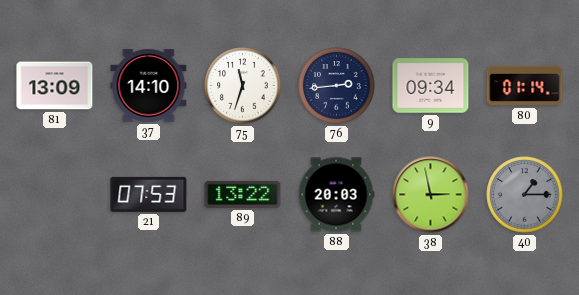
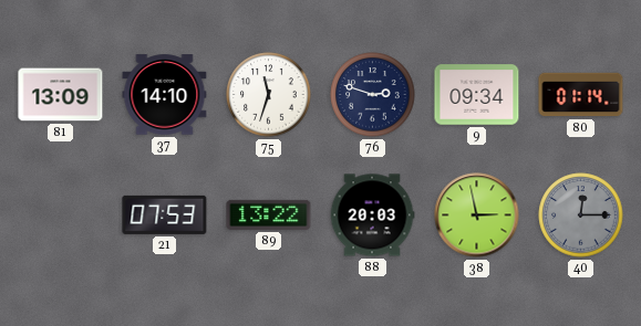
76: 2:44 -> 2:48
40: 1:15 -> 12:15
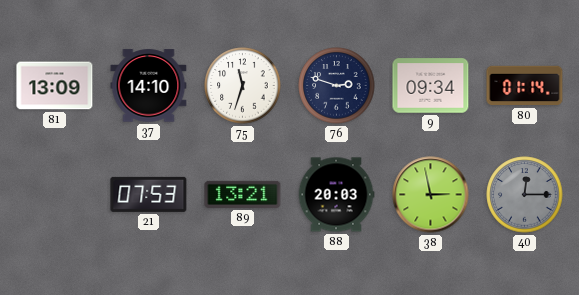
89: 13:22 -> 13:21
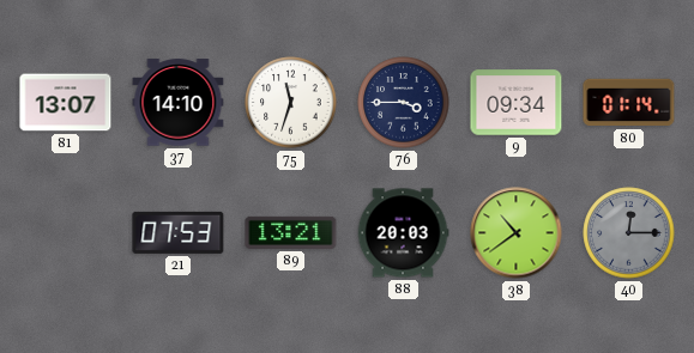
81: 13:09 -> 13:07
76: 2:48 -> 3:45
38: 2:58 -> 10:39
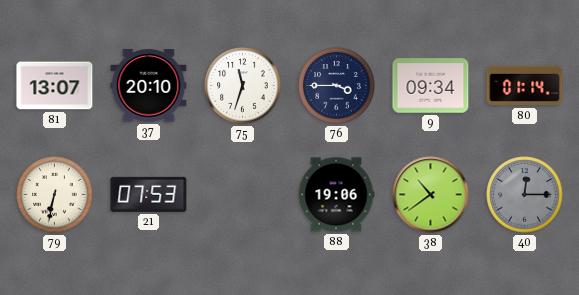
37: 14:10 -> 20:10
79: none -> 6:32
89: 13:21 -> none
88: 20:03 -> 19:06
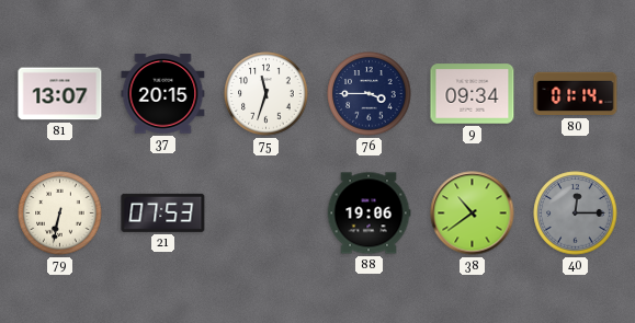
37: 20:10 -> 20:15
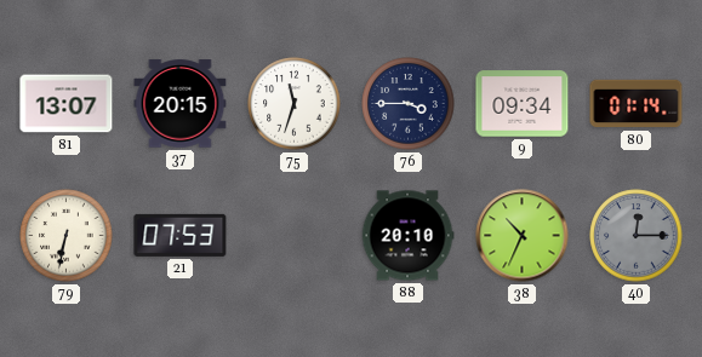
88: 19:06 -> 20:10
38: 10:39 -> 10:34
